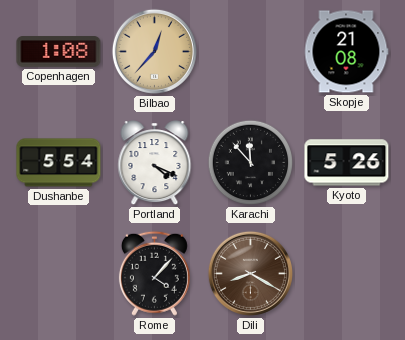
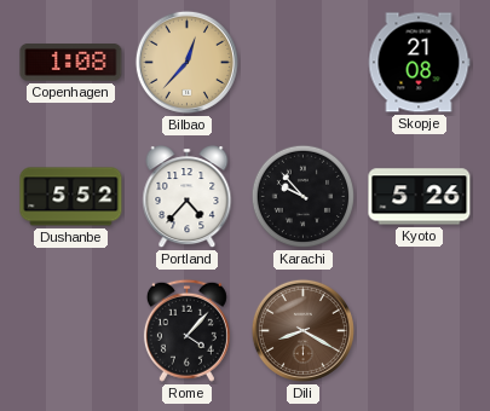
Dushanbe: 5:54 -> 5:52
Portland: 4:19 -> 4:37
Karachi: 11:53 -> 9:53
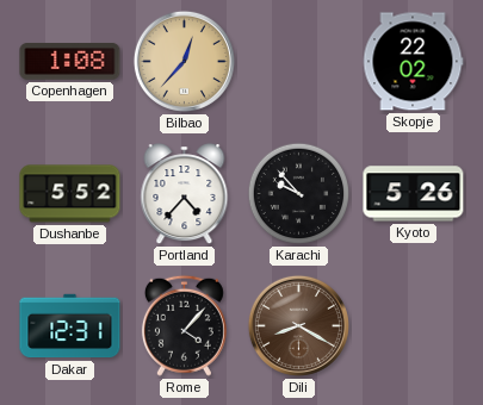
Skopje: 21:08 -> 22:02
Dakar: none -> 12:31
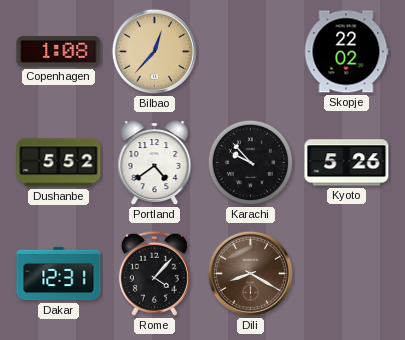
Portland: 4:37 -> 4:39
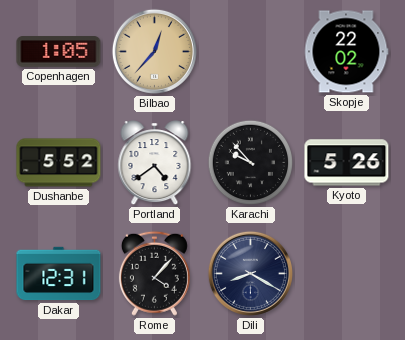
Copenhagen: 1:08 -> 1:05
Dili dial: brown -> navy
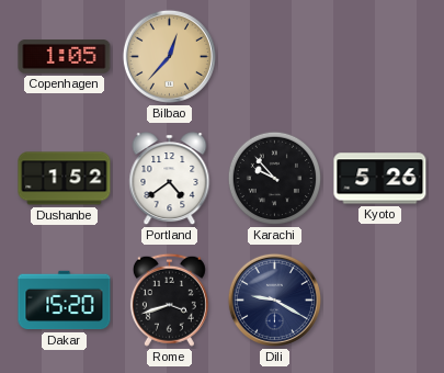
Skopje: 22:02 -> none
Dushanbe: 5:52 -> 1:52
Dakar: 12:31 -> 15:20
Rome: 4:07 -> 3:42
Dili: 8:20 -> 9:20
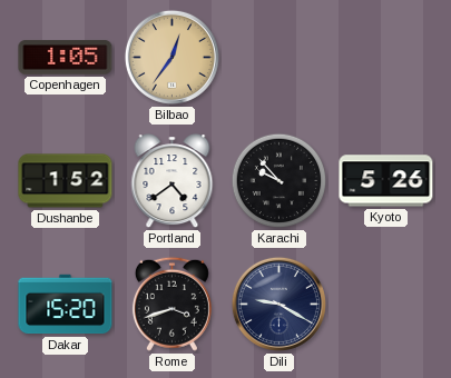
Bilbao: 12:37 -> 12:36
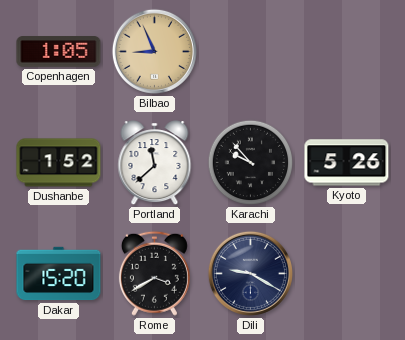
Bilbao: 12:36 -> 8:56
Portland: 4:39 -> 11:38
Rome: 3:42 -> 3:40
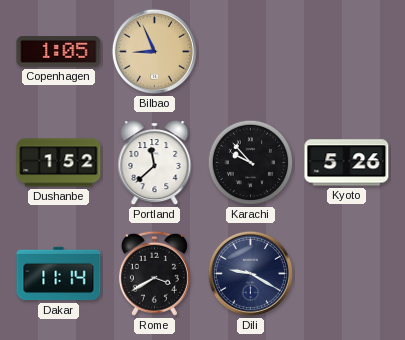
Dakar: 15:20 -> 11:14
